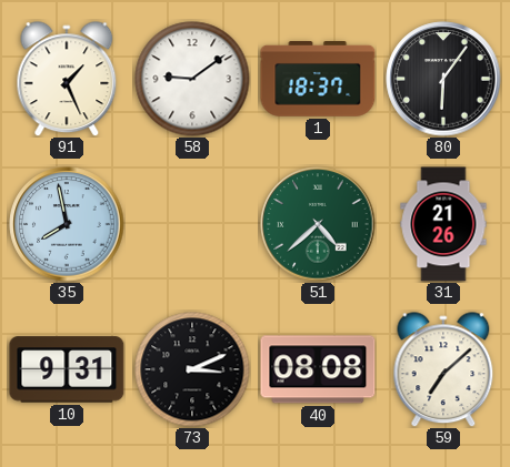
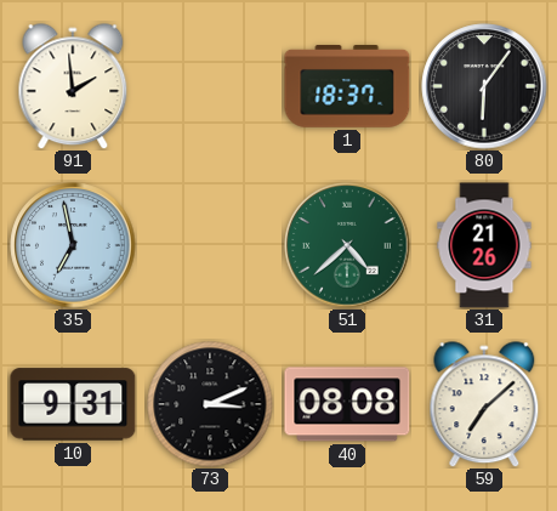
91: 1:26 -> 1:59
58: 9:09 -> none
35: 7:58 -> 6:58
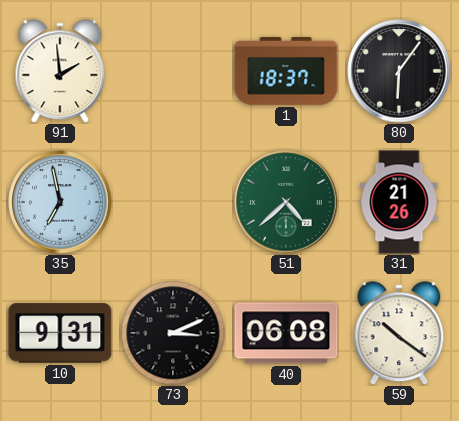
40: 08:08 -> 06:08
59: 7:08 -> 10:21
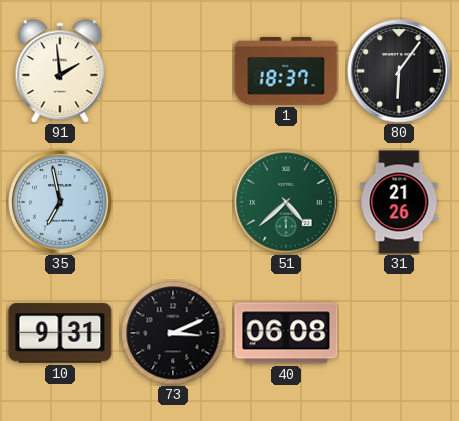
59: 10:21 -> none
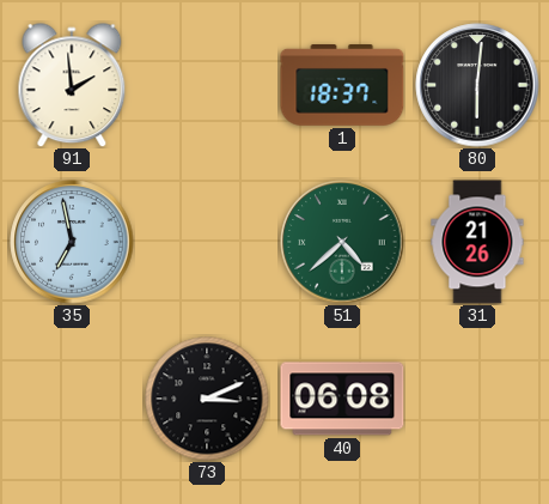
80: 6:06 -> 6:01
10: 9:31 -> none
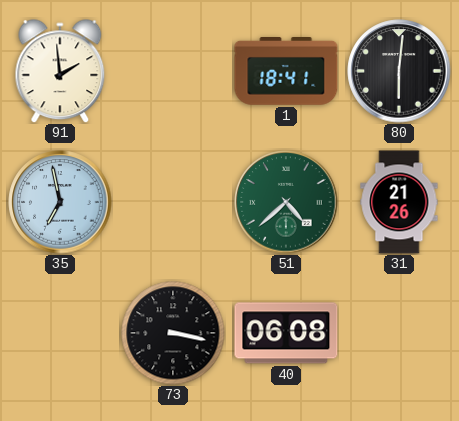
1: 18:37 -> 18:41
73: 3:11 -> 3:17
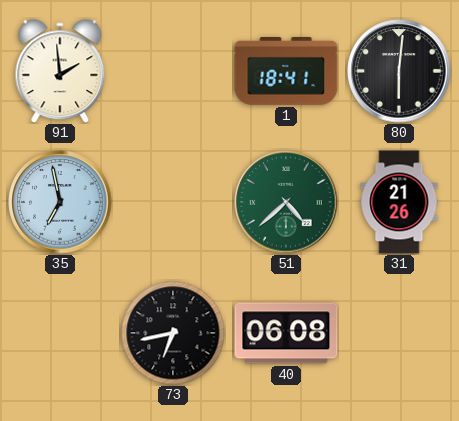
73: 3:17 -> 6:43
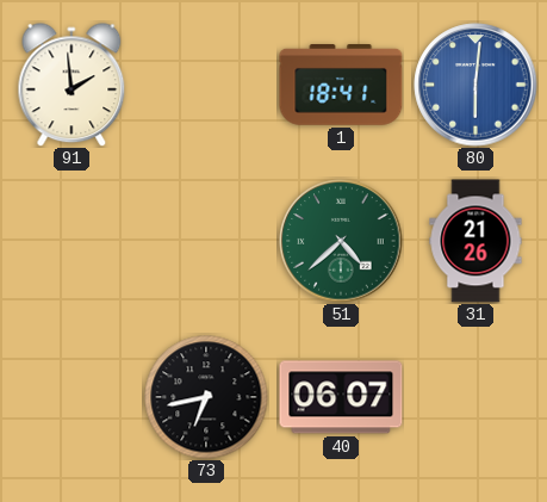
80 dial: black -> blue
35: 6:58 -> none
40: 06:08 -> 06:07
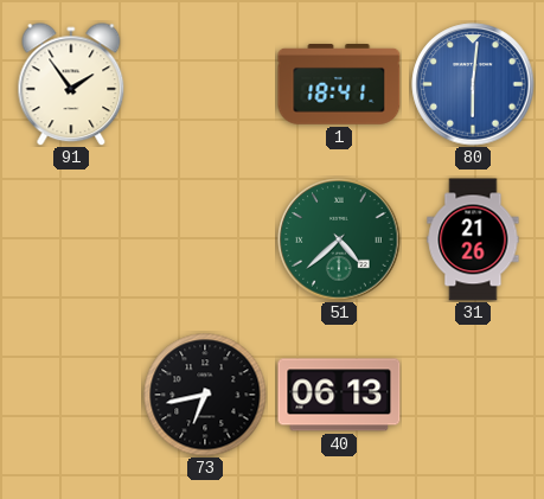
91: 1:59 -> 1:54
40: 06:07 -> 06:13
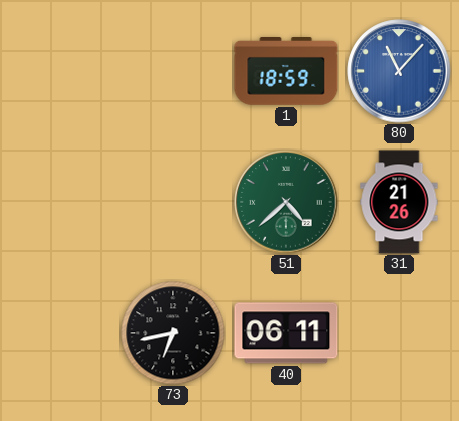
91: 1:54 -> none
1: 18:41 -> 18:59
80: 6:01 -> 11:07
40: 06:13 -> 06:11
